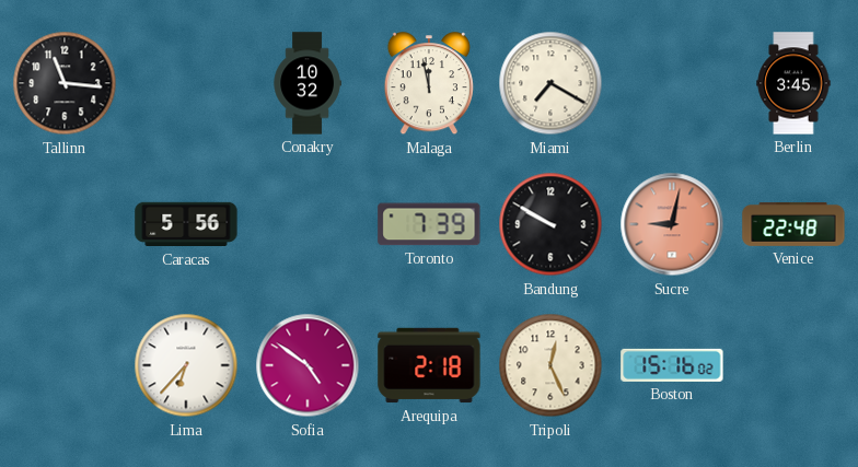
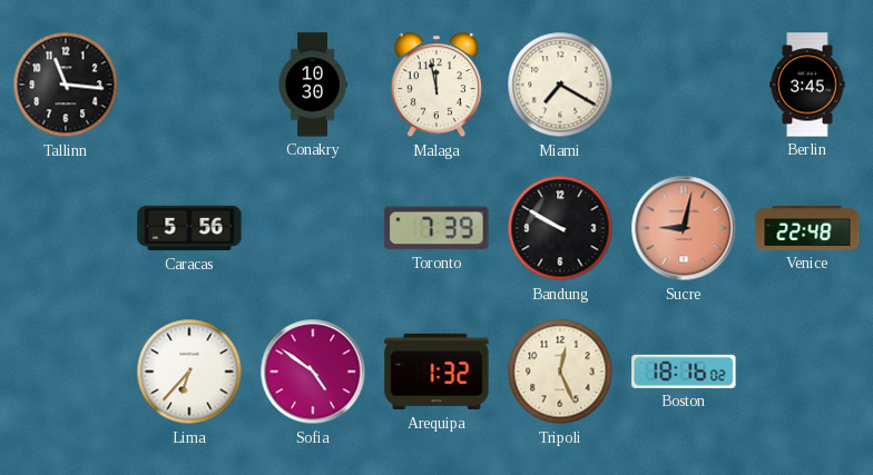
Conakry: 10:32 -> 10:30
Arequipa: 2:18 -> 1:32
Boston: 15:16 -> 18:16
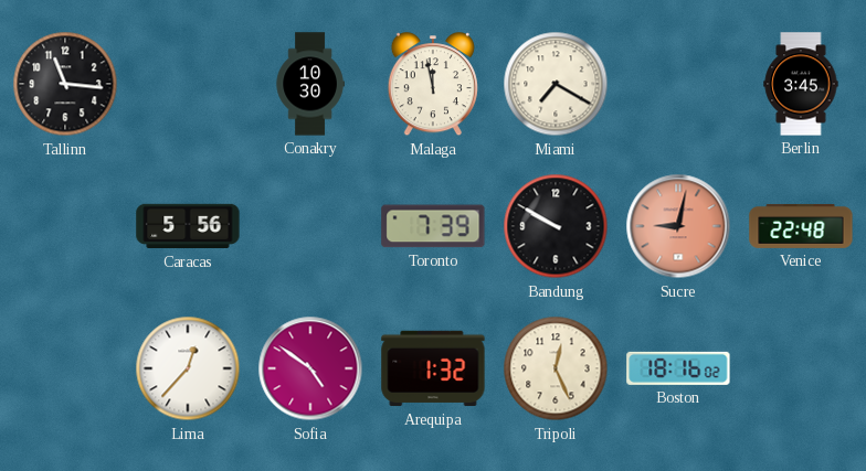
Lima: 6:37 -> 12:37
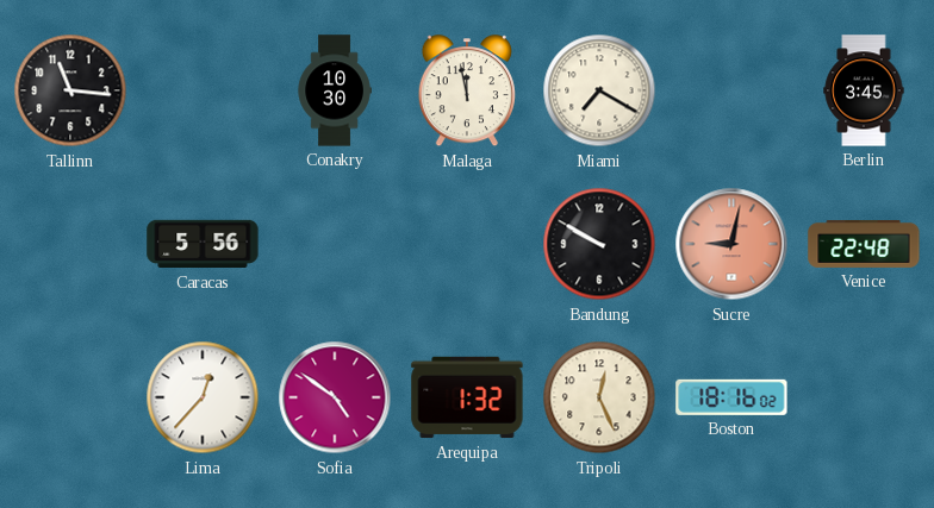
Toronto: 7:39 -> none
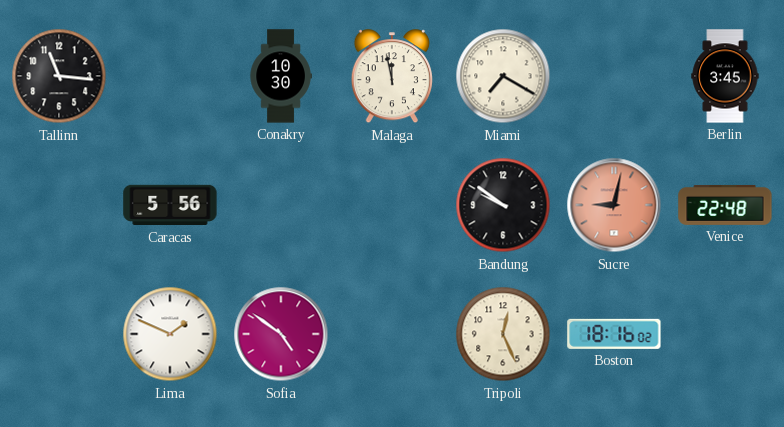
Bandung: 9:50 -> 9:51
Lima: 12:37 -> 1:49
Arequipa: 1:32 -> none
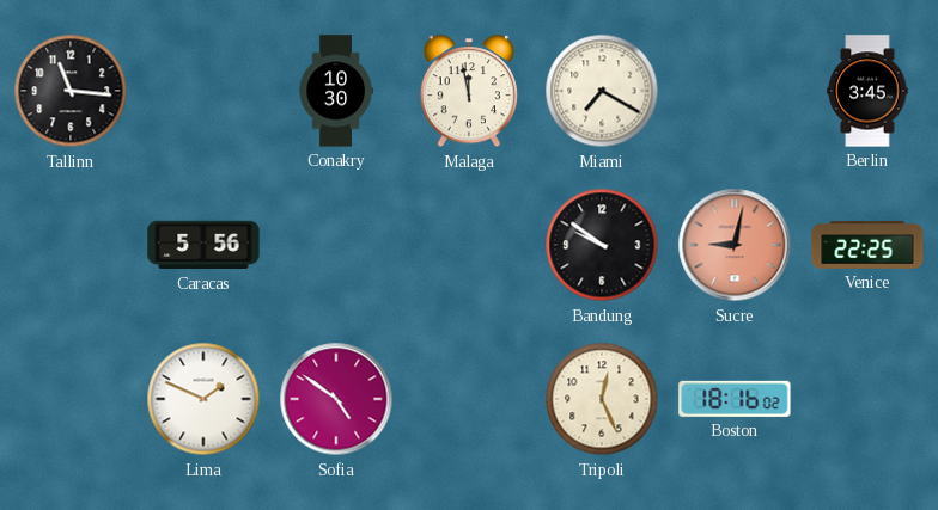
Venice: 22:48 -> 22:25
